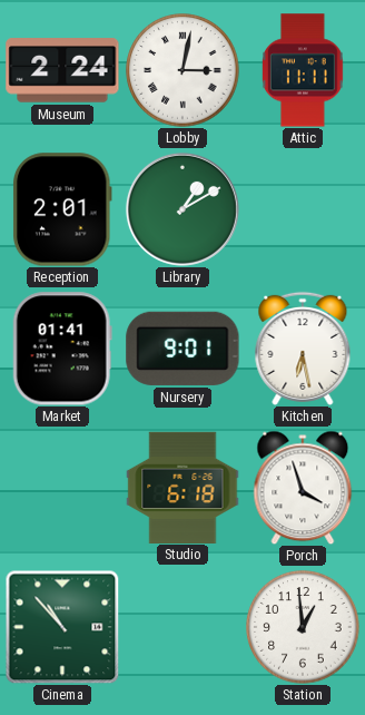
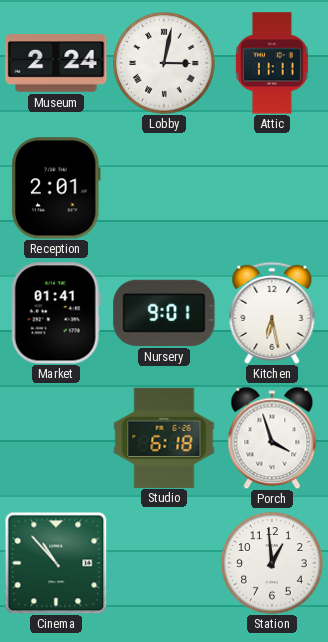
Library: 1:10 -> none
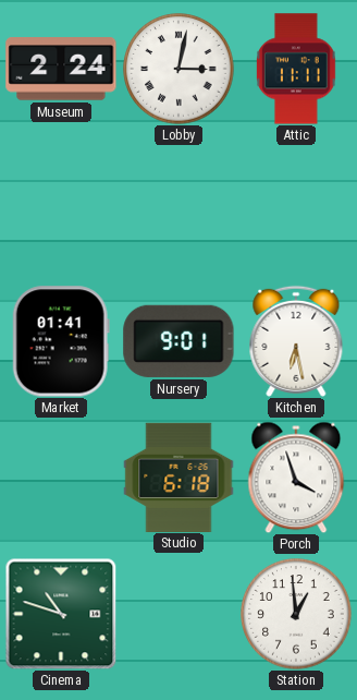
Reception: 2:01 -> none
Cinema: 10:53 -> 10:48
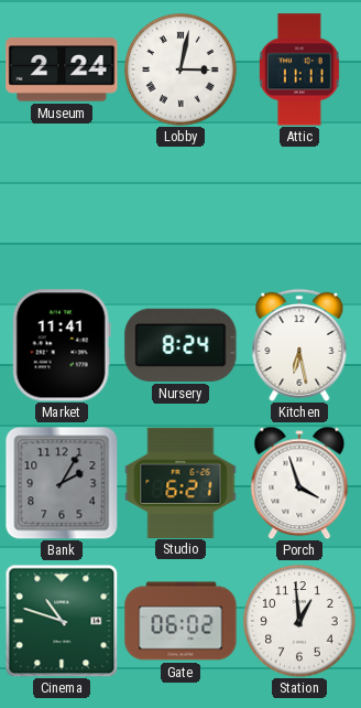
Market: 01:41 -> 11:41
Nursery: 9:01 -> 8:24
Bank: none -> 2:05
Studio: 6:18 -> 6:21
Gate: none -> 06:02
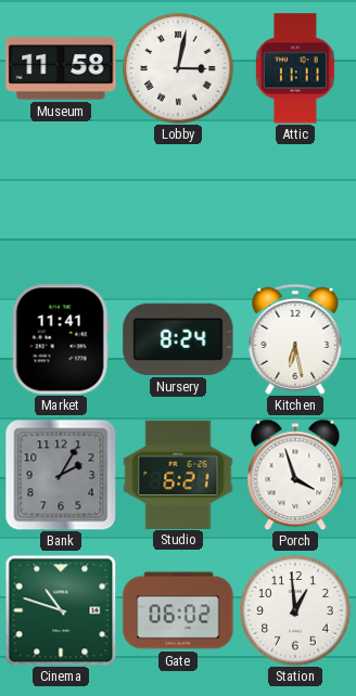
Museum: 2:24 -> 11:58
